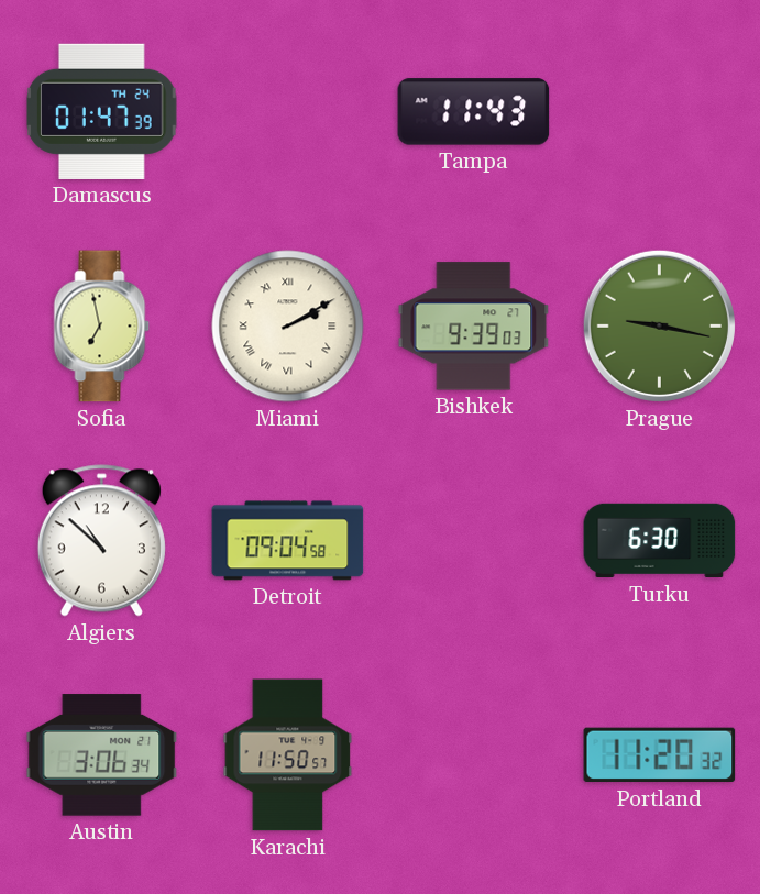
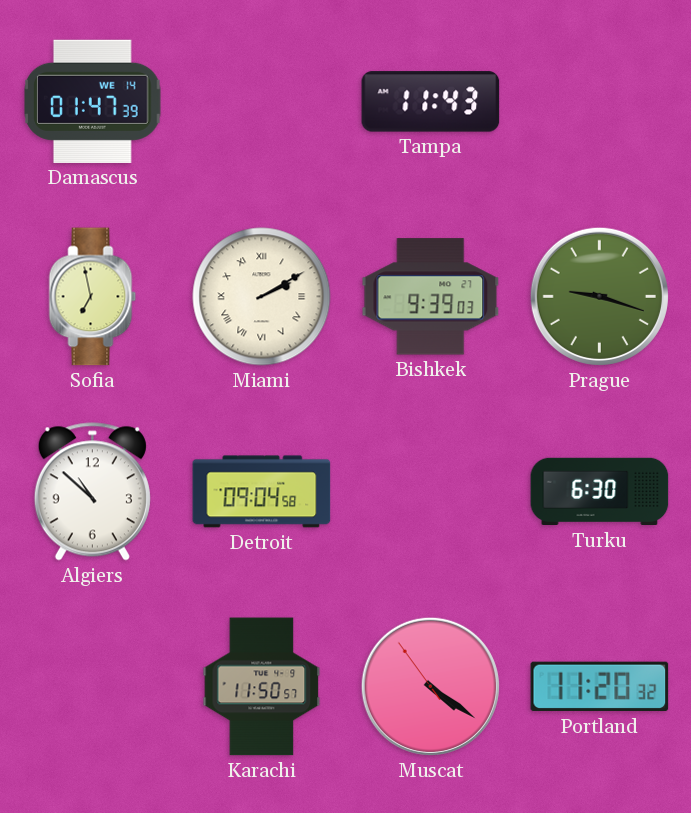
Damascus date: TH 24 -> WE 14
Prague: 9:17 -> 9:18
Austin: 3:06 -> none
Muscat: none -> 4:20
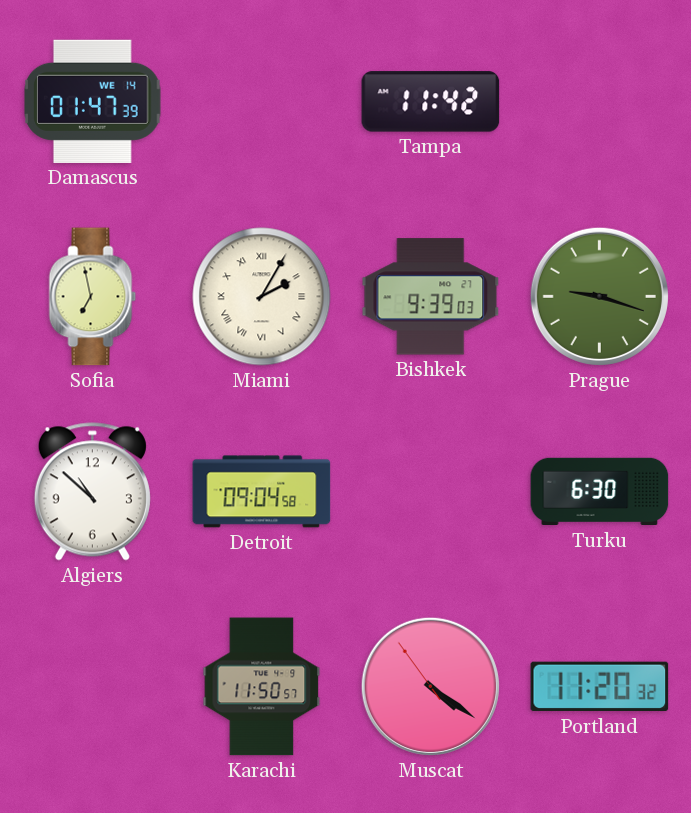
Tampa: 11:43 -> 11:42
Miami: 2:10 -> 2:05
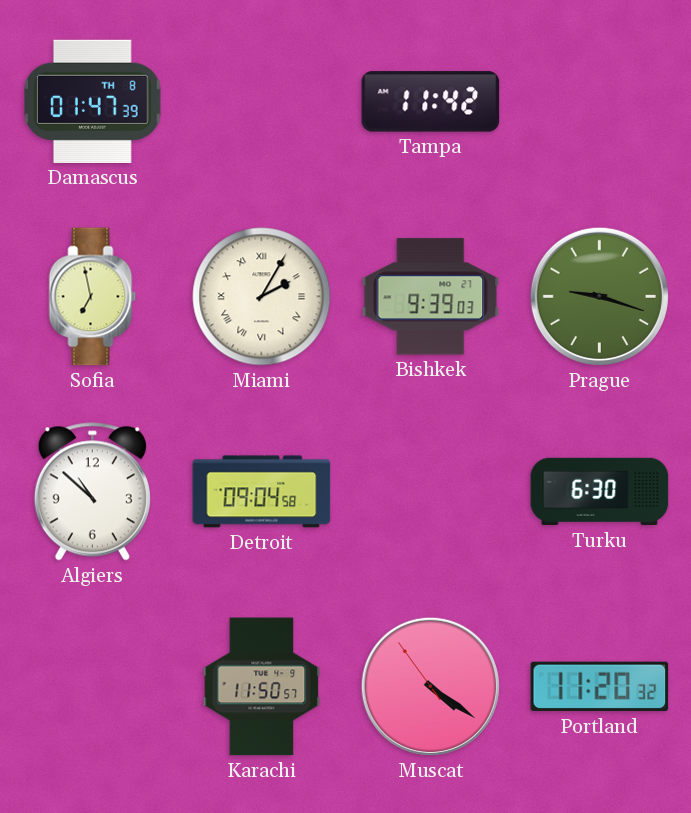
Damascus date: WE 14 -> TH 8
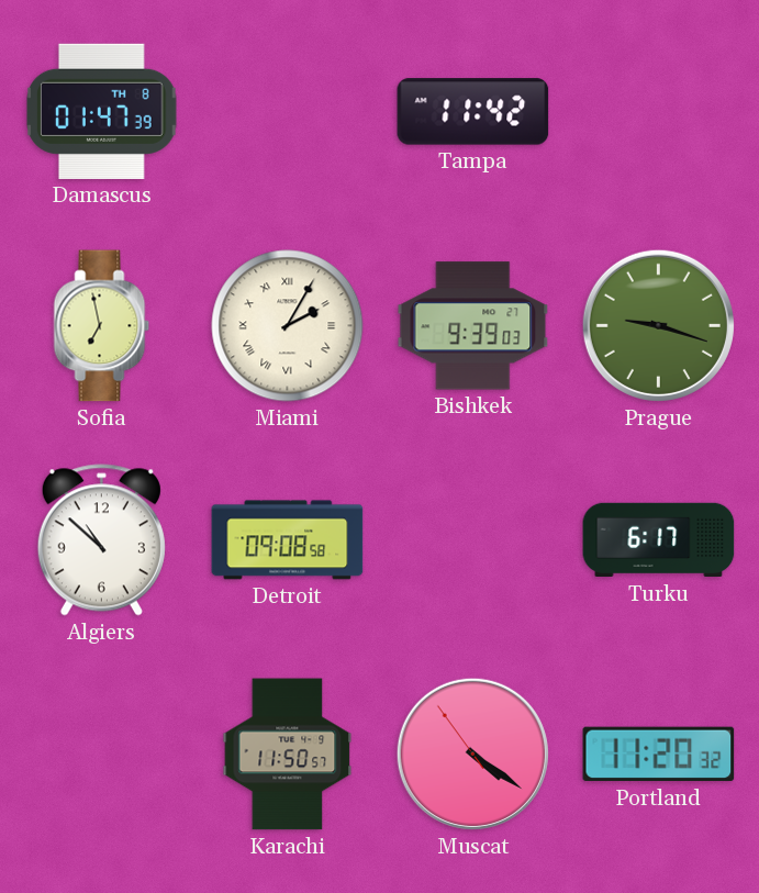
Detroit: 09:04 -> 09:08
Turku: 6:30 -> 6:17
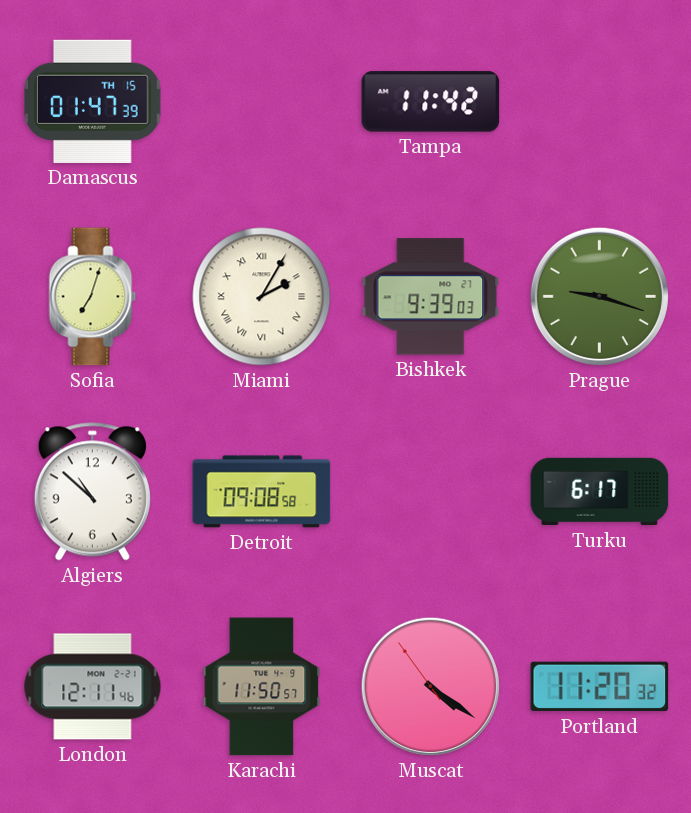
Damascus date: TH 8 -> TH 15
Sofia: 6:58 -> 7:03
London: none -> 12:11
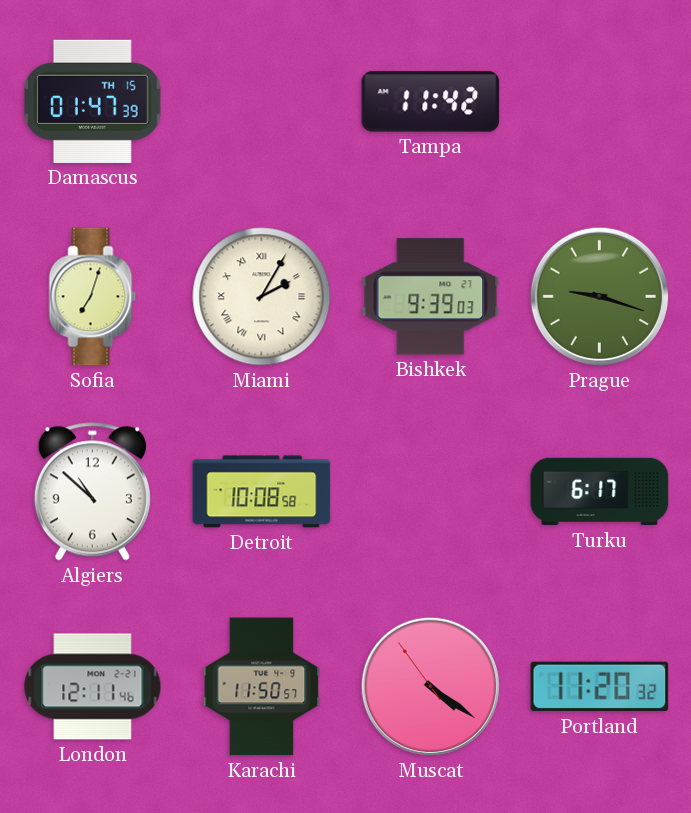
Detroit: 09:08 -> 10:08
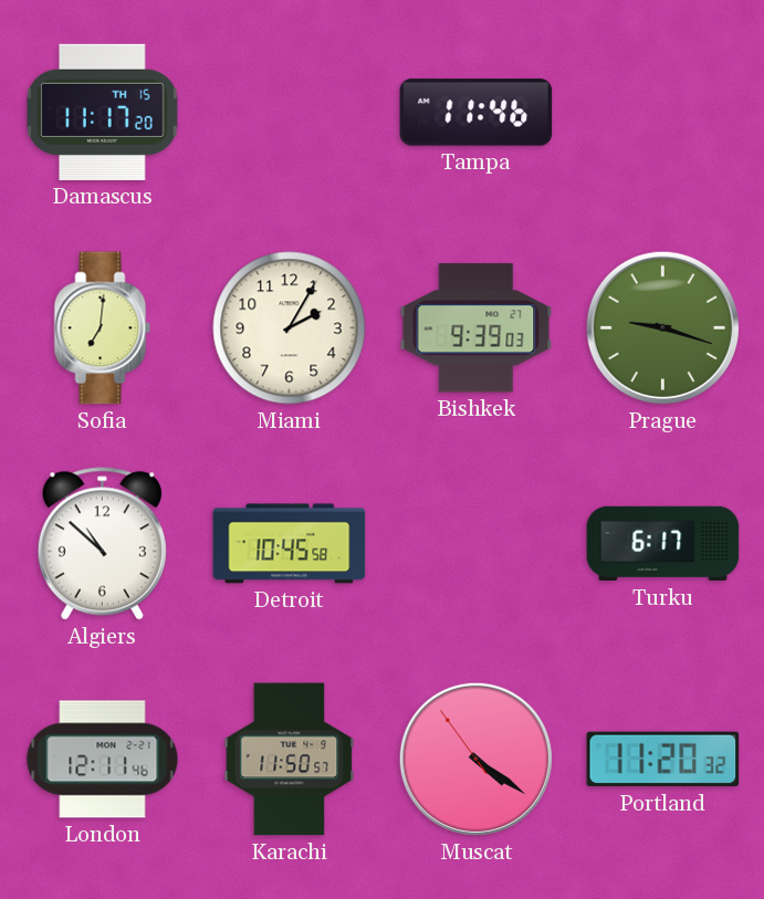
Damascus: 01:47 -> 11:17
Tampa: 11:42 -> 11:46
Sofia: 7:03 -> 7:01
Miami numerals: Roman -> Arabic
Detroit: 10:08 -> 10:45
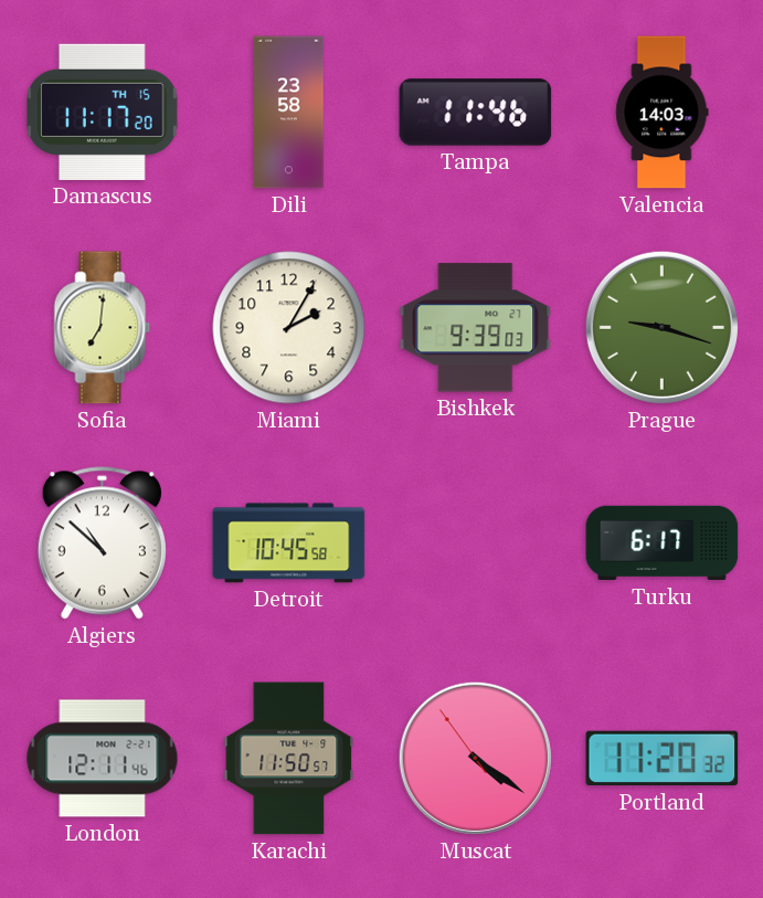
Dili: none -> 23:58
Valencia: none -> 14:03
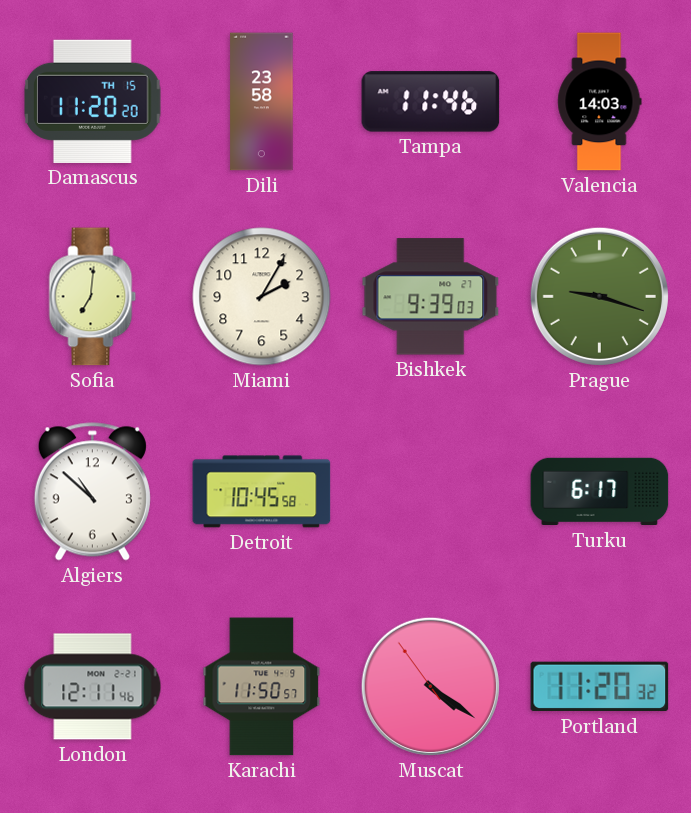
Damascus: 11:17 -> 11:20
